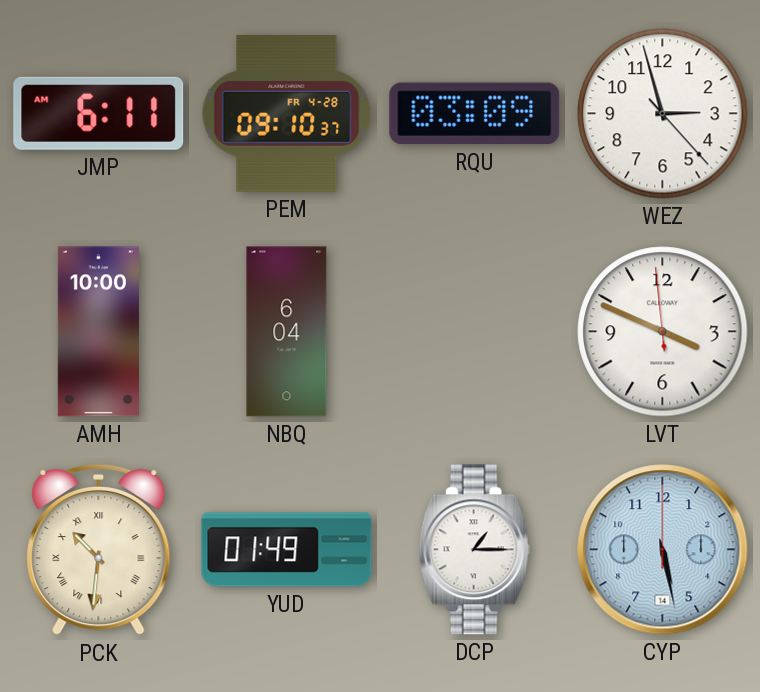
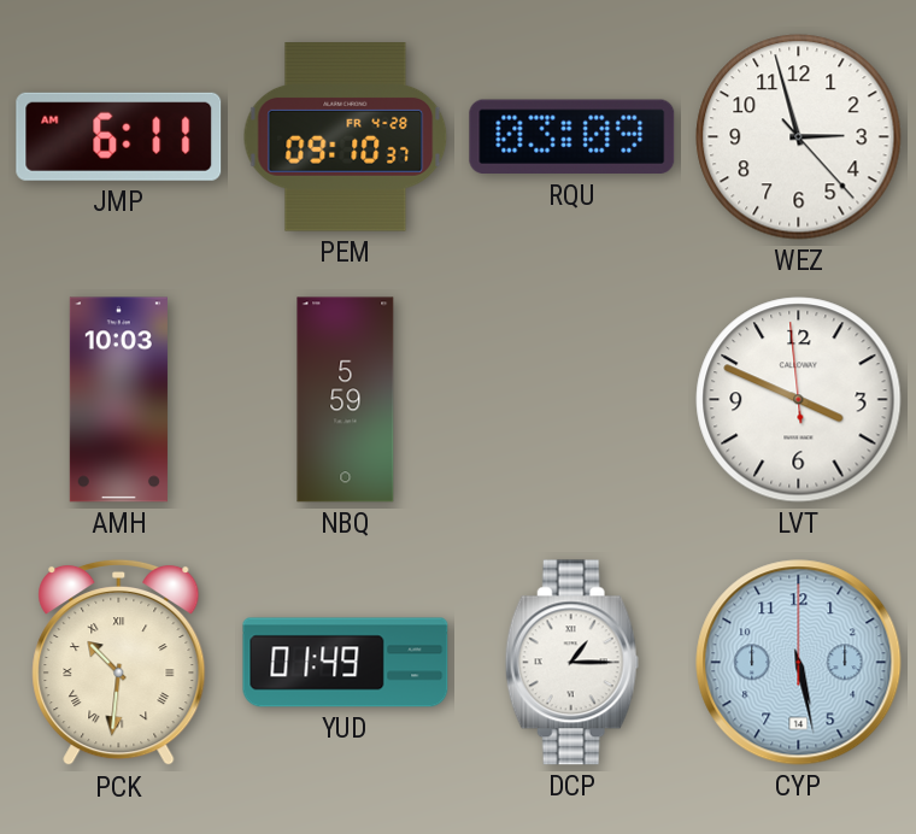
AMH: 10:00 -> 10:03
NBQ: 6:04 -> 5:59
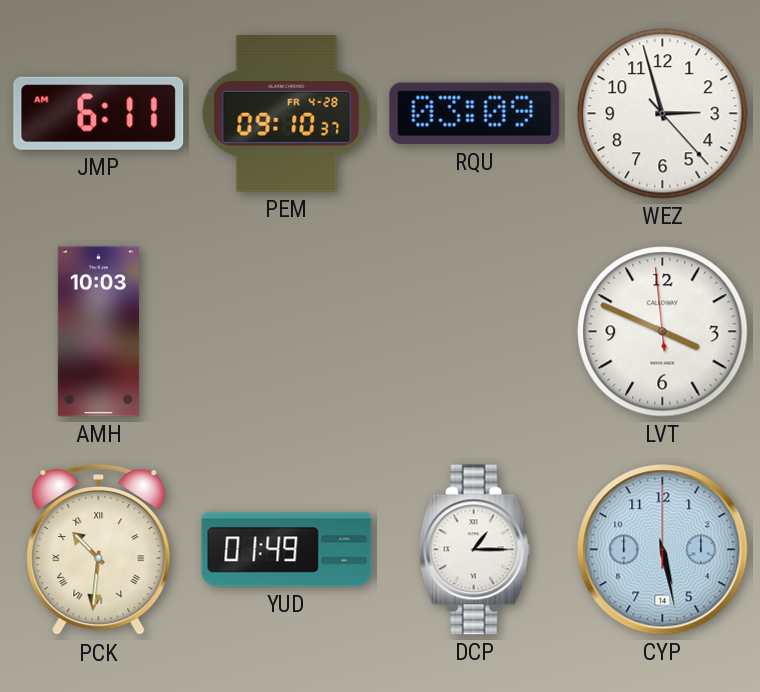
NBQ: 5:59 -> none
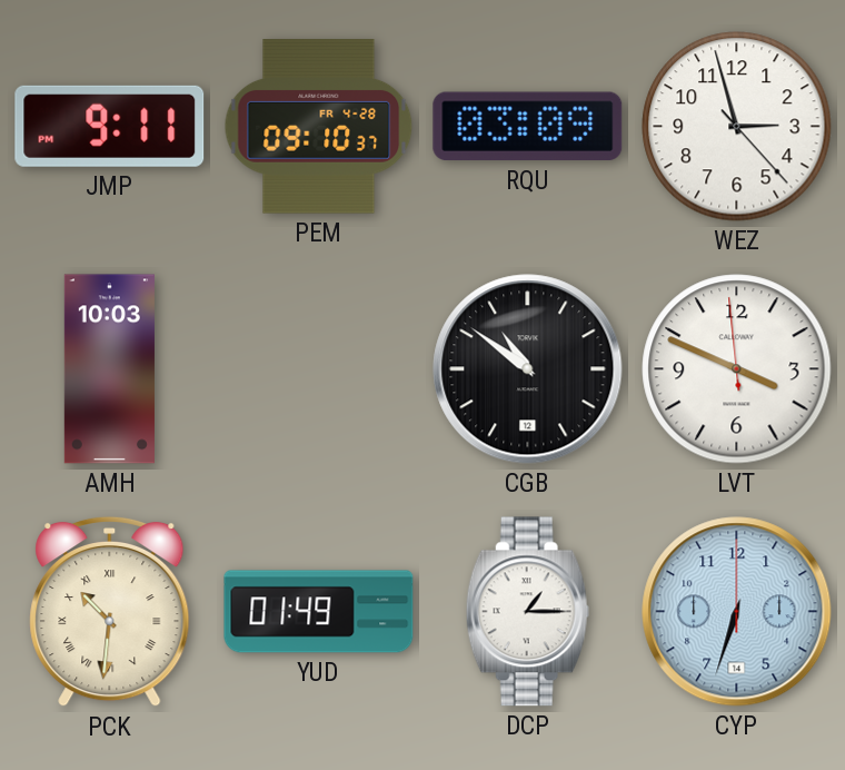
JMP: 6:11 -> 9:11
CGB: none -> 10:51
CYP: 5:28 -> 6:33
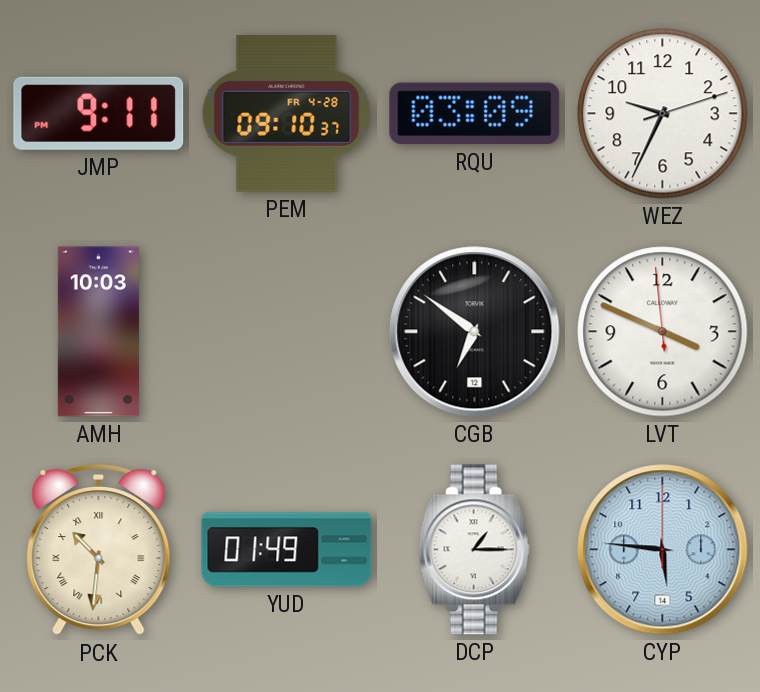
WEZ: 2:57 -> 9:34
CGB: 10:51 -> 6:51
CYP: 6:33 -> 5:46
